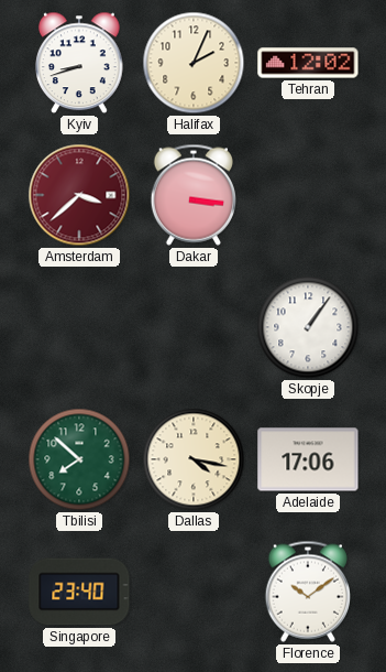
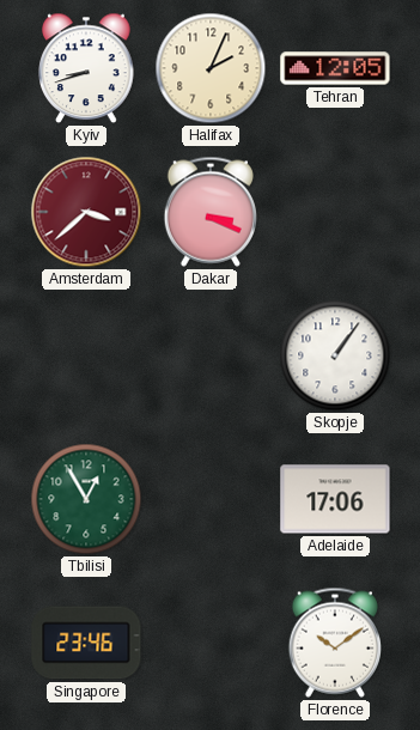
Tehran: 12:02 -> 12:05
Dakar: 3:16 -> 3:19
Tbilisi: 7:52 -> 12:55
Dallas: 4:17 -> none
Singapore: 23:40 -> 23:46
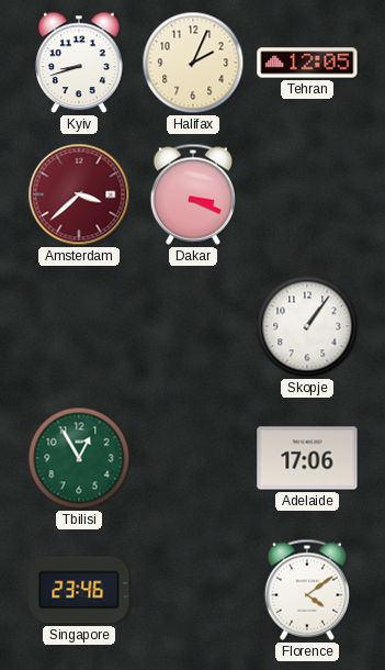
Florence: 10:09 -> 4:09
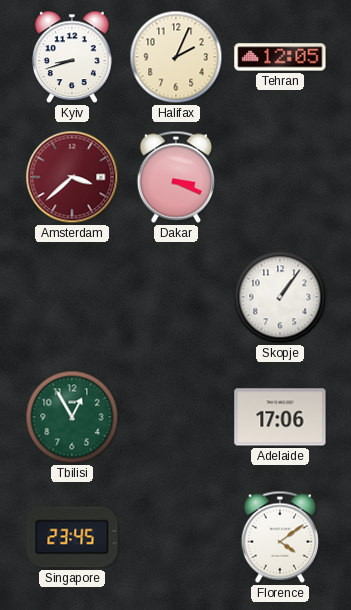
Singapore: 23:46 -> 23:45
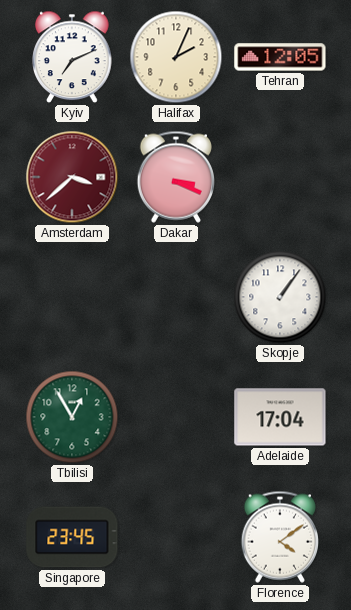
Kyiv: 8:42 -> 7:11
Adelaide: 17:06 -> 17:04
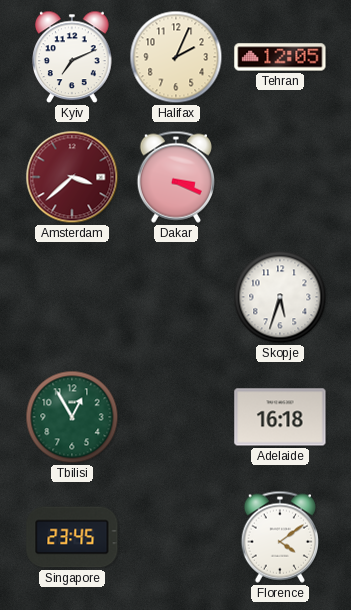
Skopje: 1:06 -> 5:33
Adelaide: 17:04 -> 16:18
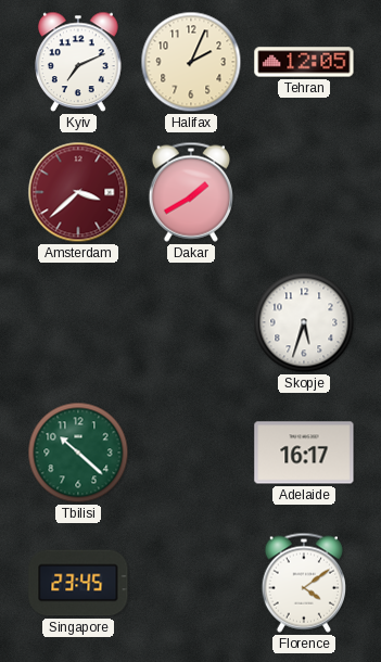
Dakar: 3:19 -> 1:40
Tbilisi: 12:55 -> 10:22
Adelaide: 16:18 -> 16:17
